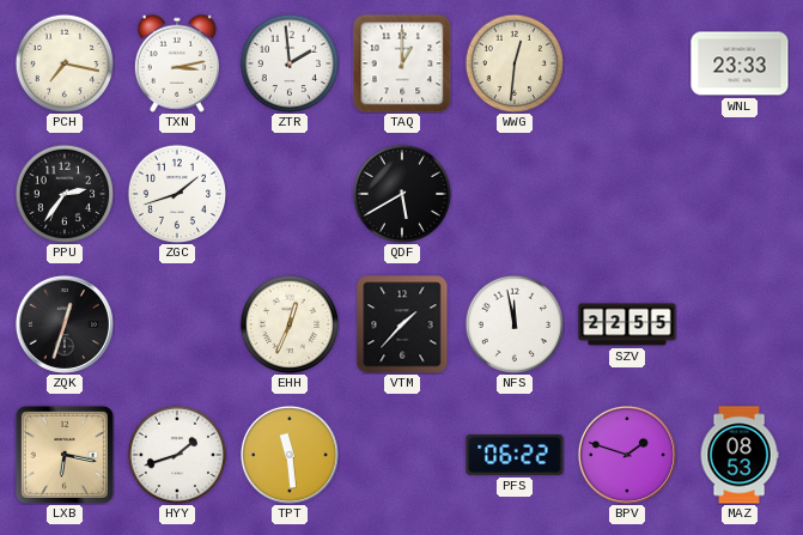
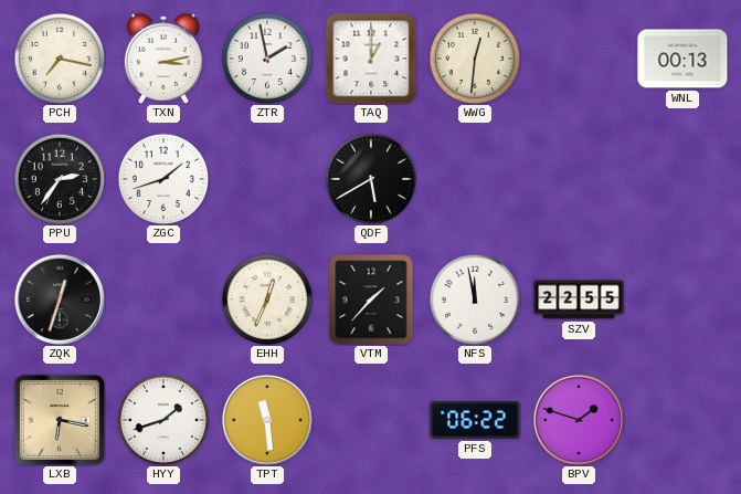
ZTR: 1:59 -> 1:58
WNL: 23:33 -> 00:13
MAZ: 08:53 -> none
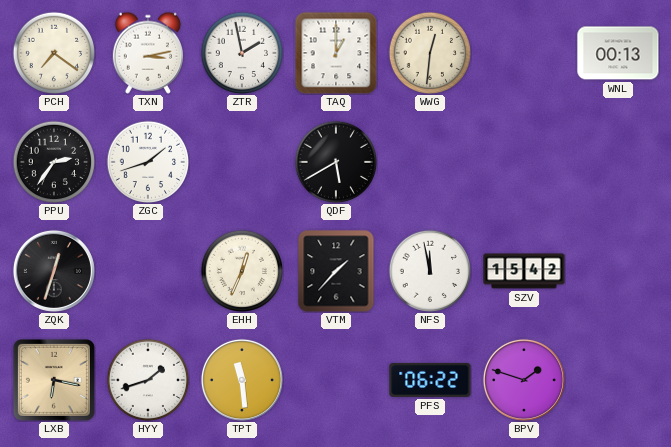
PCH: 7:17 -> 7:21
SZV: 22:55 -> 15:42
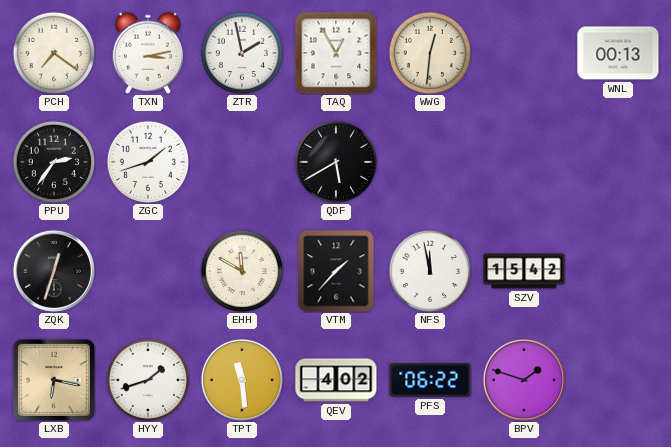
TAQ: 1:00 -> 12:55
EHH: 12:34 -> 11:50
QEV: none -> 4:02
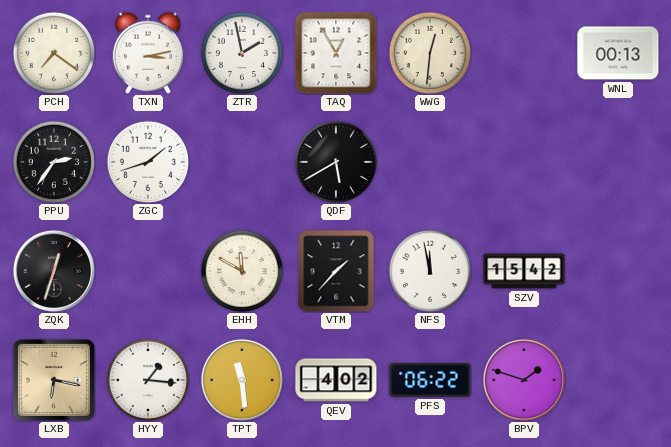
HYY: 1:42 -> 1:16
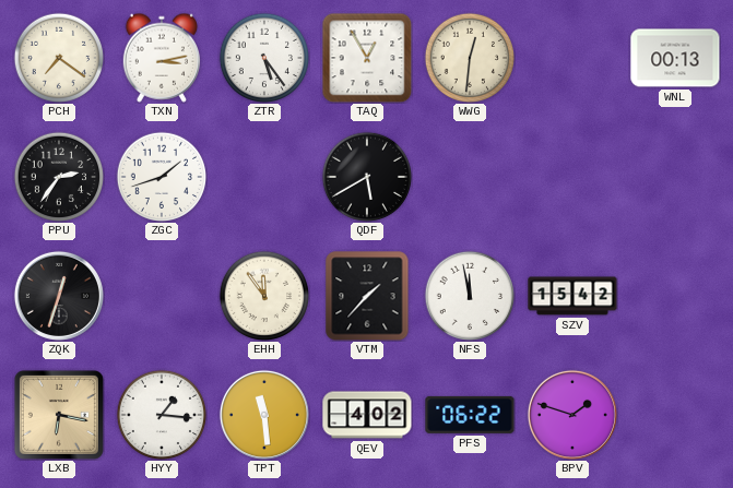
ZTR: 1:58 -> 5:24
EHH: 11:50 -> 11:54
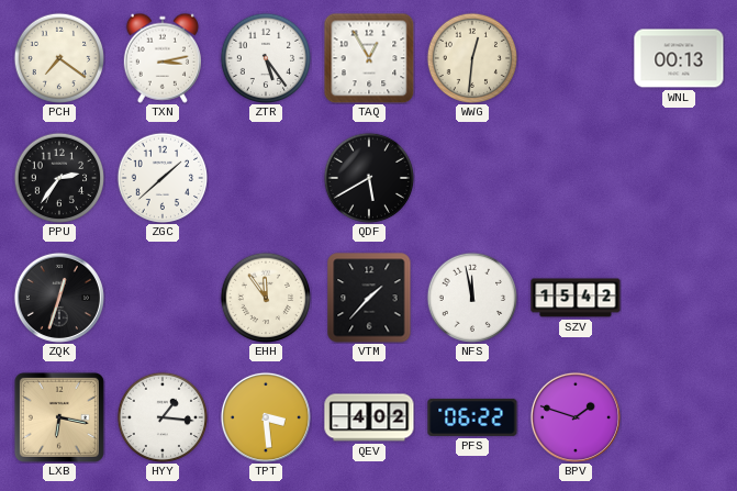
ZGC: 1:42 -> 1:38
TPT: 11:29 -> 3:29
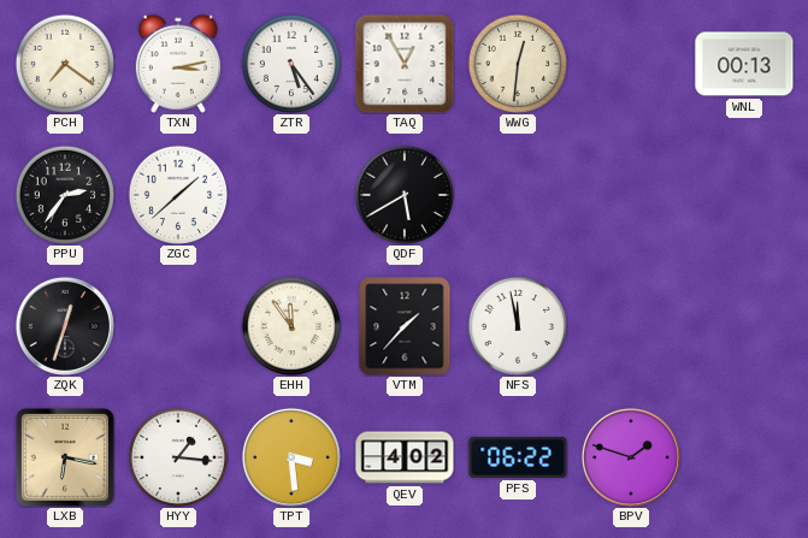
SZV: 15:42 -> none
